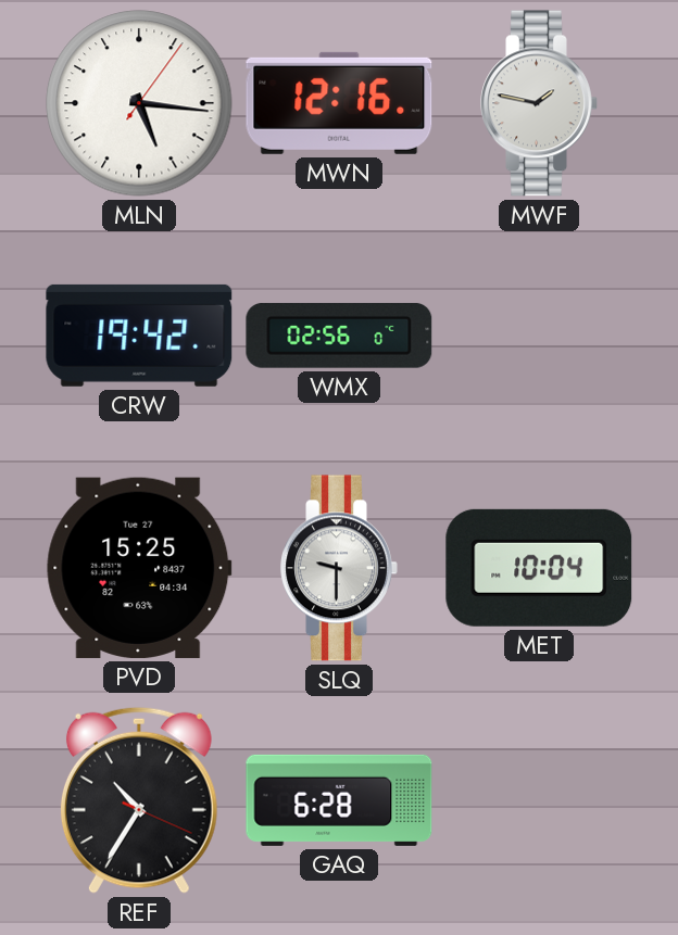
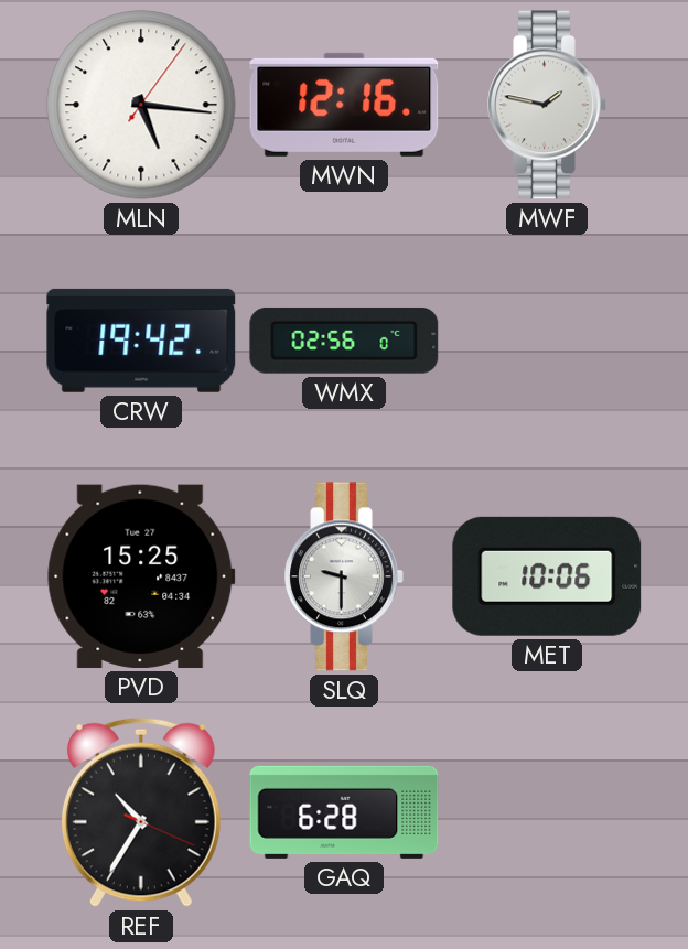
MET: 10:04 -> 10:06
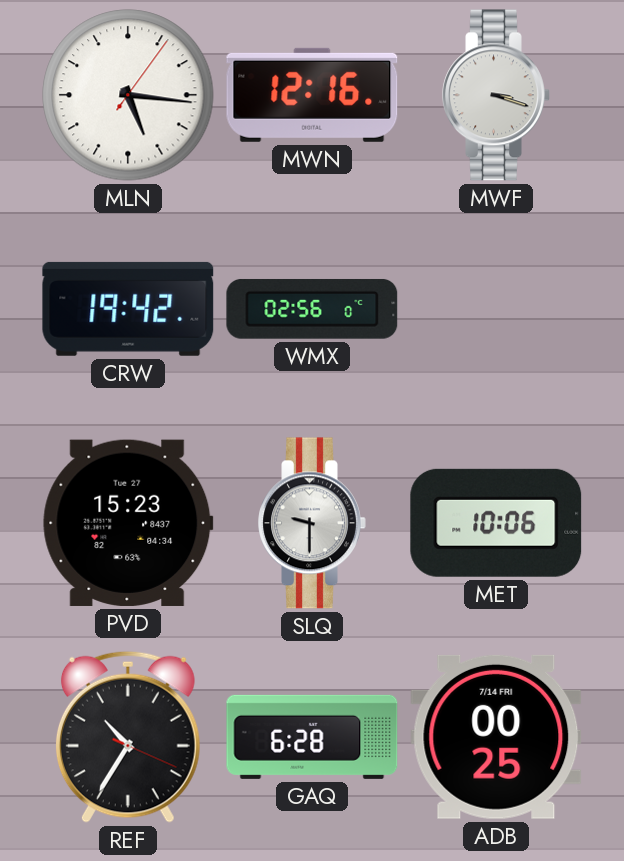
MWF: 1:47 -> 3:18
PVD: 15:25 -> 15:23
ADB: none -> 00:25
